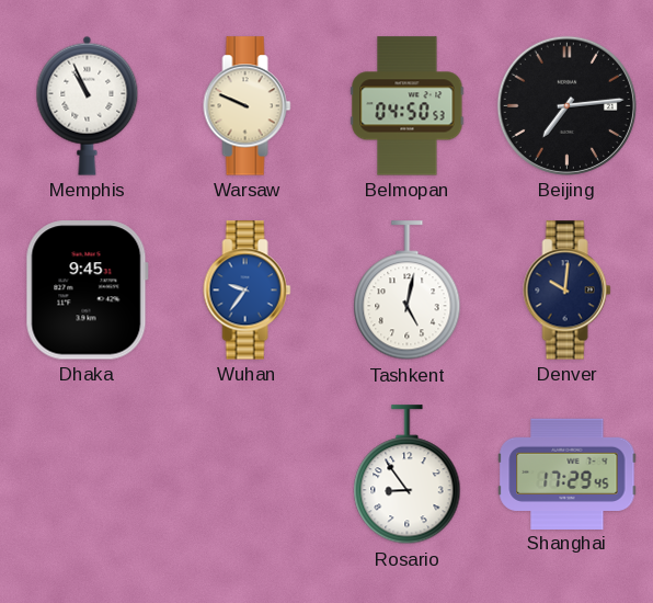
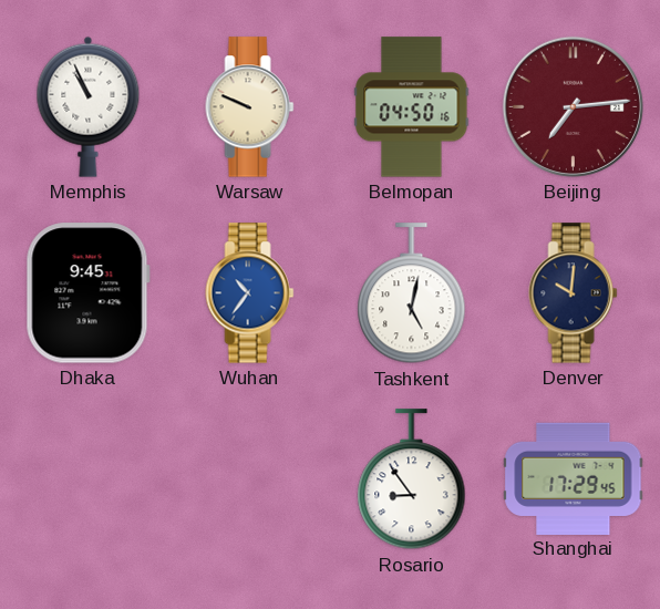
Belmopan: 04:50:53 -> 04:50:16
Beijing dial: black -> burgundy
Wuhan: 9:36 -> 10:36
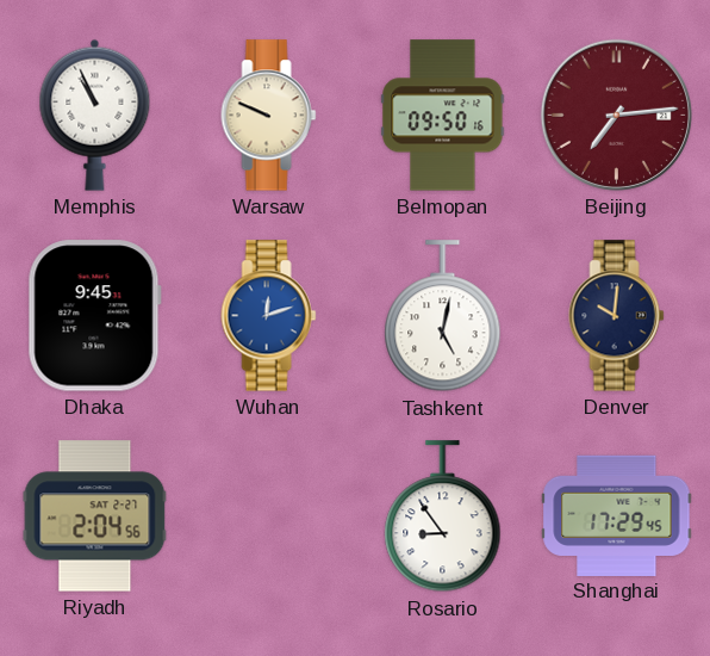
Belmopan: 04:50 -> 09:50
Wuhan: 10:36 -> 12:12
Riyadh: none -> 2:04
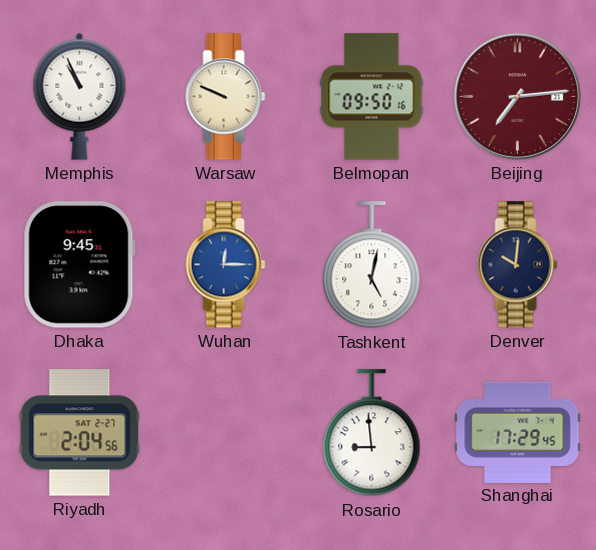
Wuhan: 12:12 -> 12:15
Rosario: 8:54 -> 8:59
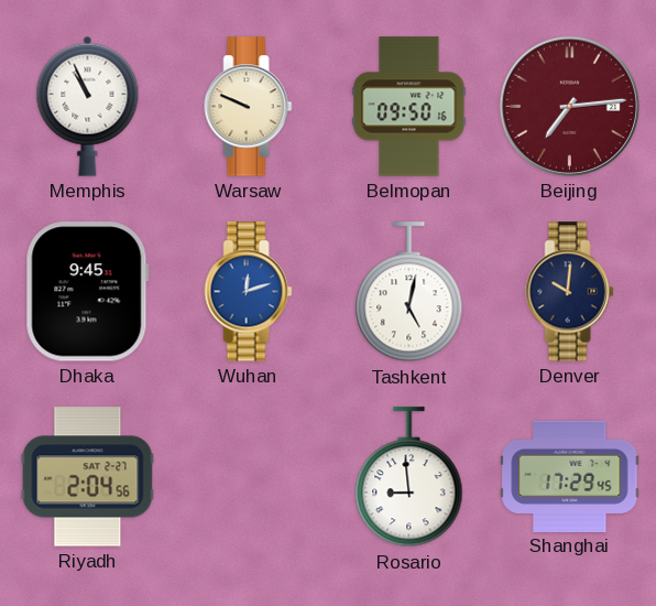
Wuhan: 12:15 -> 12:12
